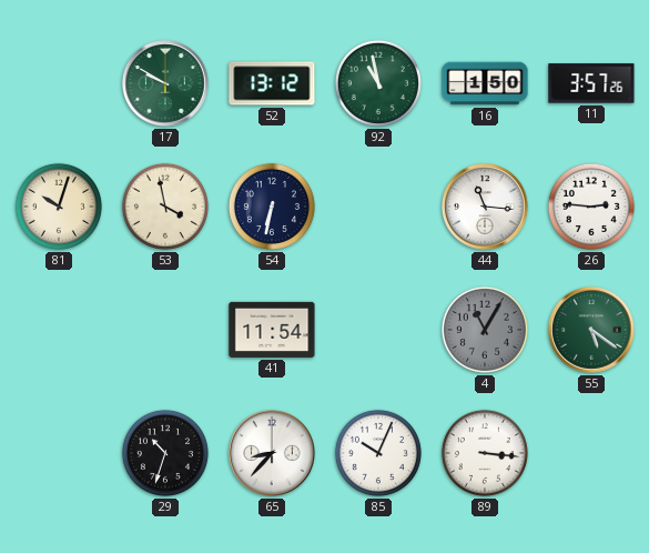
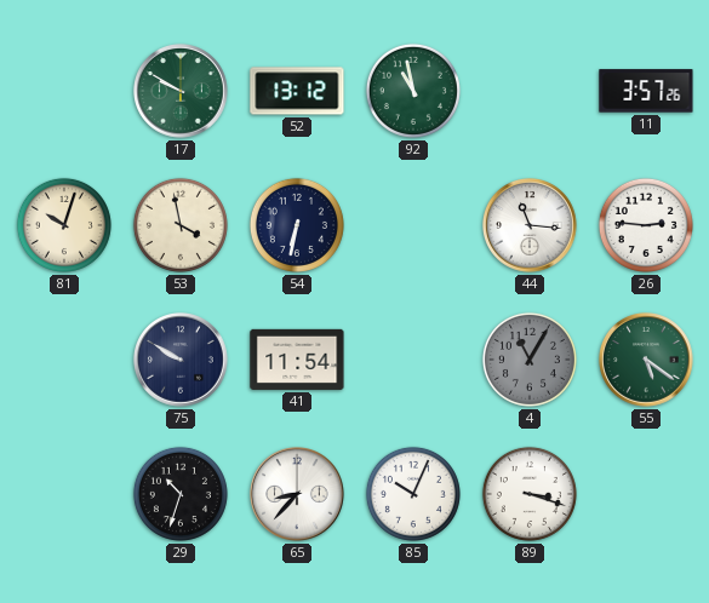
16: 1:50 -> none
75: none -> 9:50
89: 3:16 -> 3:18
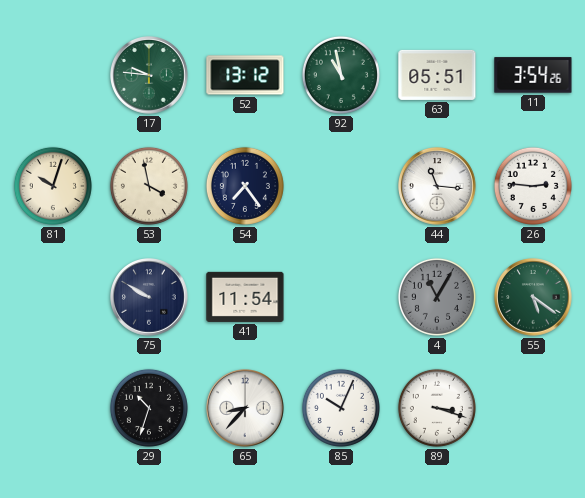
17: 9:50 -> 9:46
63: none -> 05:51
11: 3:57 -> 3:54
54: 6:32 -> 7:24
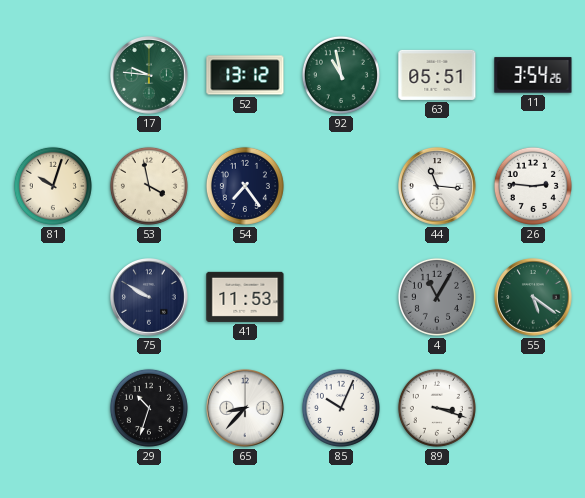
41: 11:54 -> 11:53
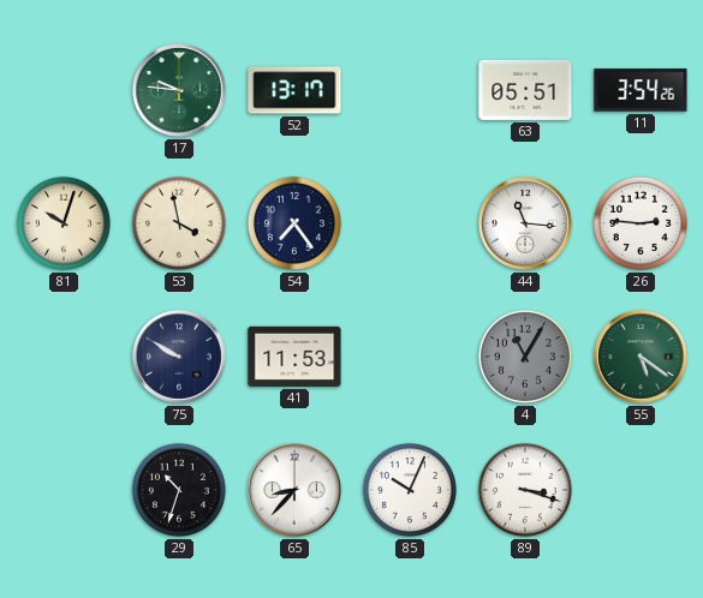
52: 13:12 -> 13:17
92: 10:58 -> none
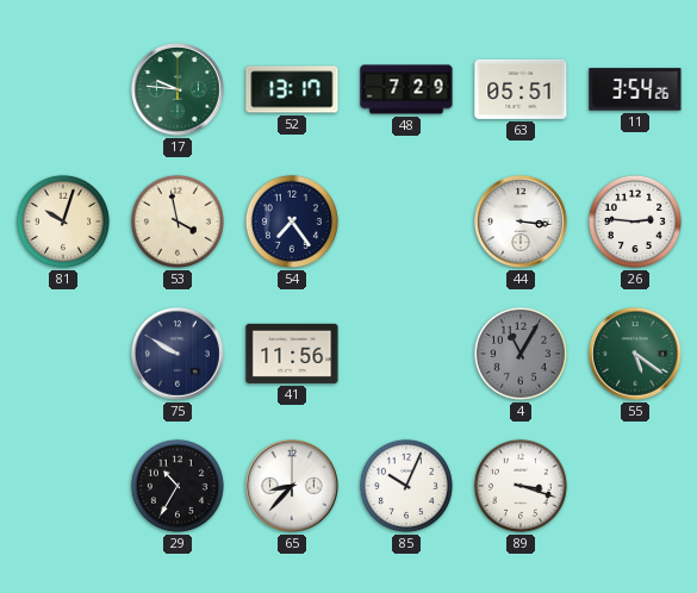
48: none -> 7:29
44: 11:16 -> 3:16
41: 11:53 -> 11:56
29: 10:33 -> 10:35
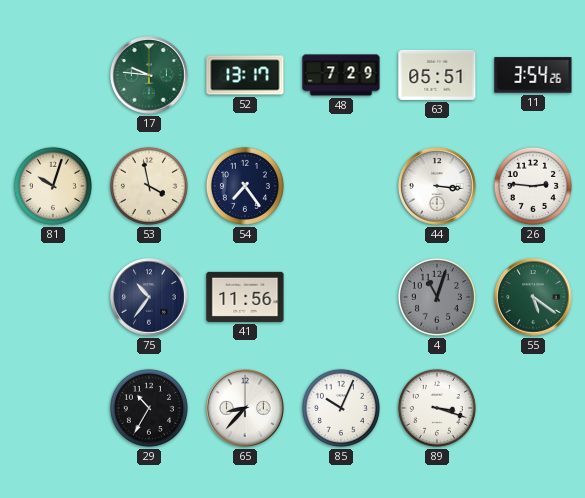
75: 9:50 -> 10:36
4: 11:05 -> 11:03
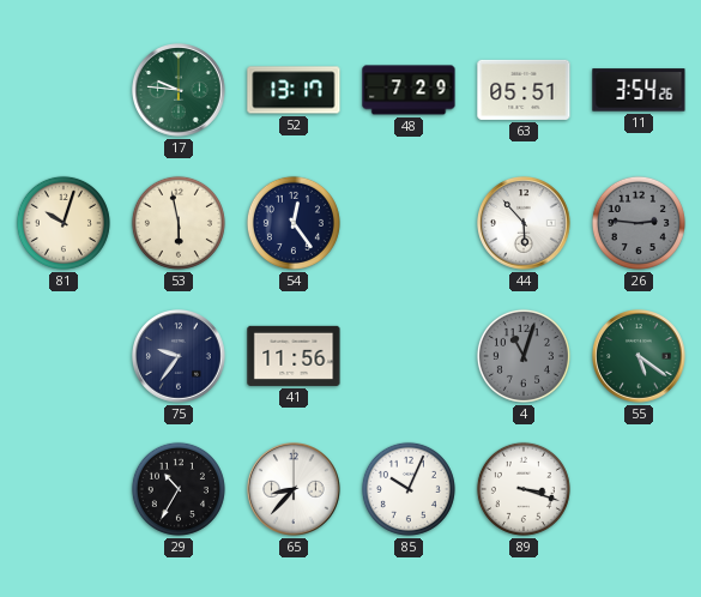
53: 3:58 -> 5:58
54: 7:24 -> 12:24
44: 3:16 -> 5:53
26 dial: white -> grey
75: 10:36 -> 9:36
